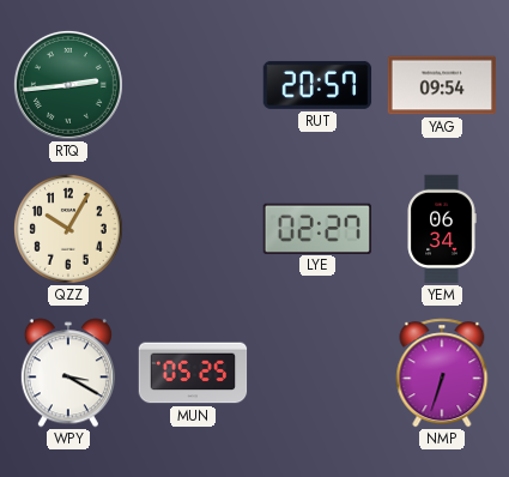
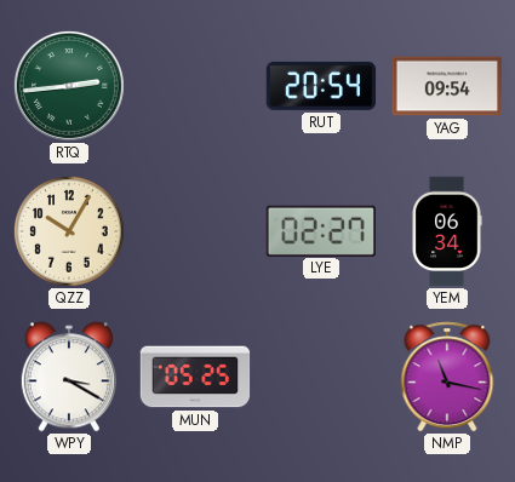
RUT: 20:57 -> 20:54
NMP: 6:33 -> 11:17
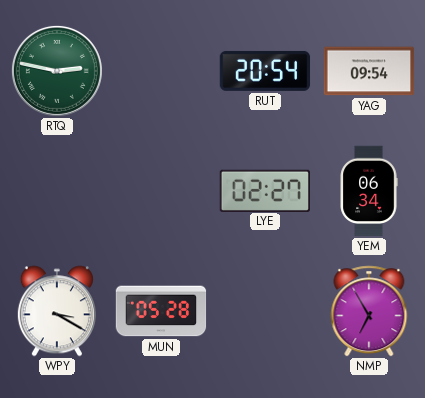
RTQ: 2:44 -> 2:47
QZZ: 10:05 -> none
MUN: 05:25 -> 05:28
NMP: 11:17 -> 6:55
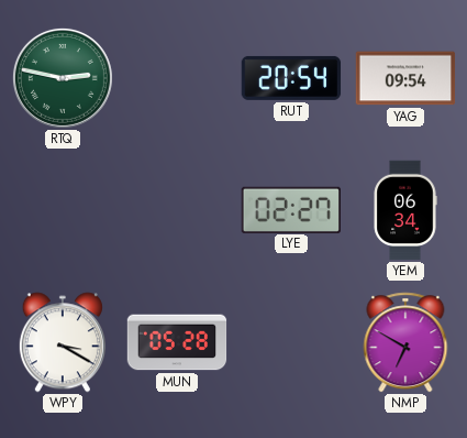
NMP: 6:55 -> 6:50
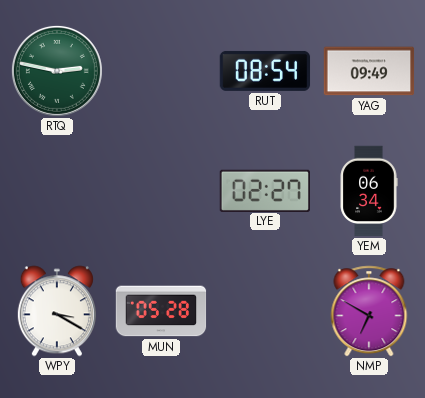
RUT: 20:54 -> 08:54
YAG: 09:54 -> 09:49
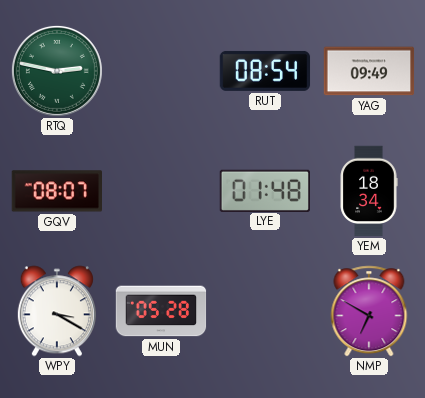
GQV: none -> 08:07
LYE: 02:27 -> 01:48
YEM: 06:34 -> 18:34
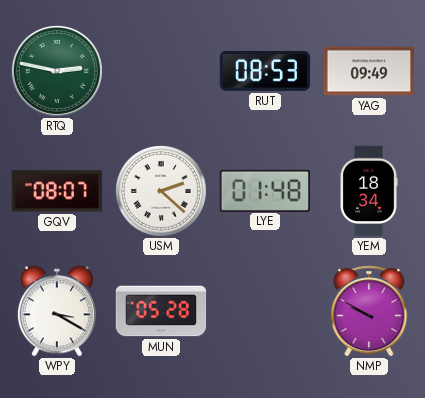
RUT: 08:54 -> 08:53
USM: none -> 2:22
NMP: 6:50 -> 9:50
